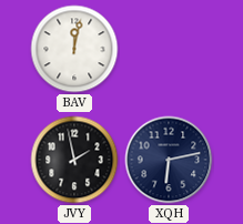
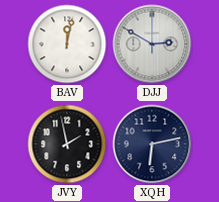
DJJ: none -> 2:50
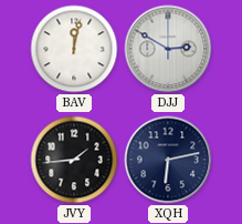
JVY: 1:58 -> 1:44
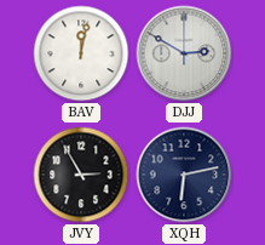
JVY: 1:44 -> 2:55
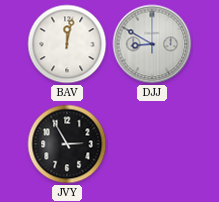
DJJ: 2:50 -> 8:50
XQH: 6:13 -> none
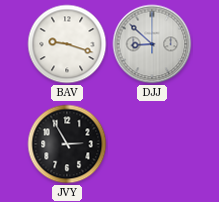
BAV: 12:02 -> 9:18
DJJ: 8:50 -> 8:52
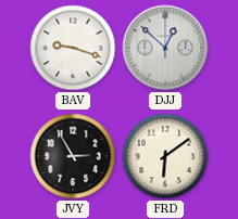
DJJ: 8:52 -> 12:52
FRD: none -> 6:09
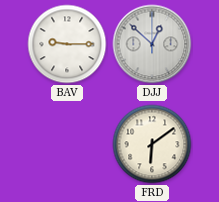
BAV: 9:18 -> 9:15
JVY: 2:55 -> none
